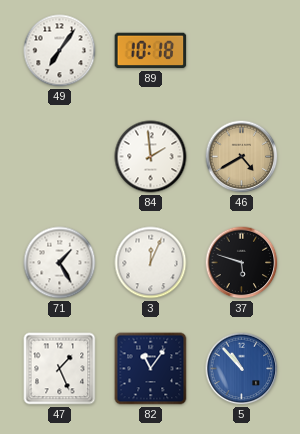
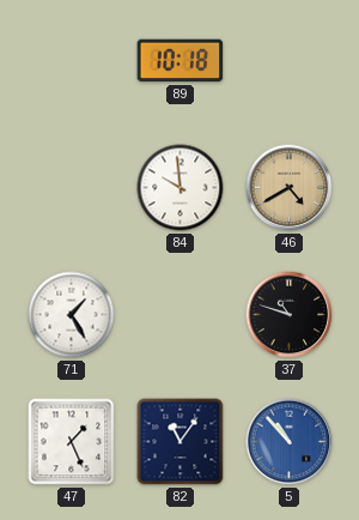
49: 7:06 -> none
84: 1:59 -> 9:59
3: 12:04 -> none
37: 5:48 -> 10:48
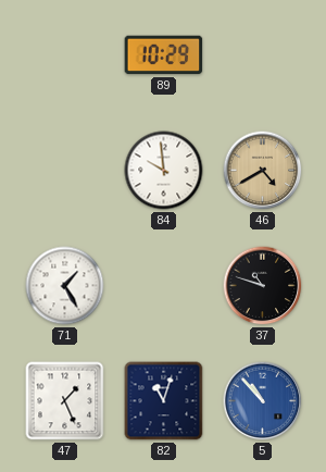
89: 10:18 -> 10:29
82: 11:06 -> 11:03
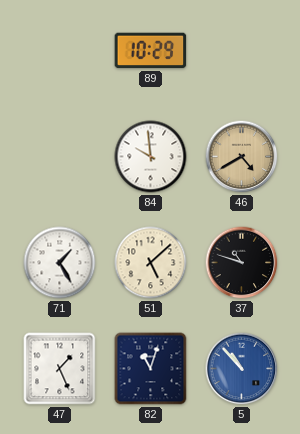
51: none -> 5:08
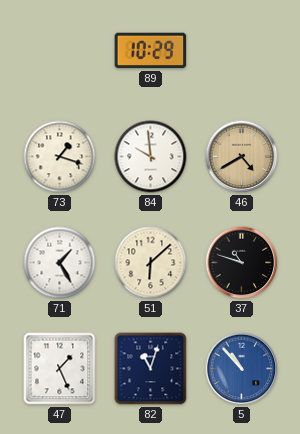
73: none -> 1:18
51: 5:08 -> 6:08
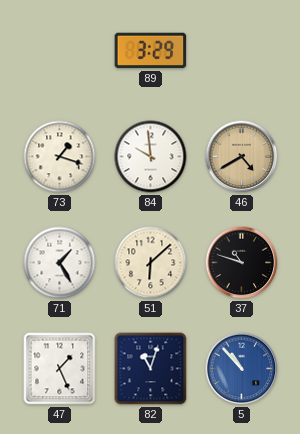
89: 10:29 -> 3:29
